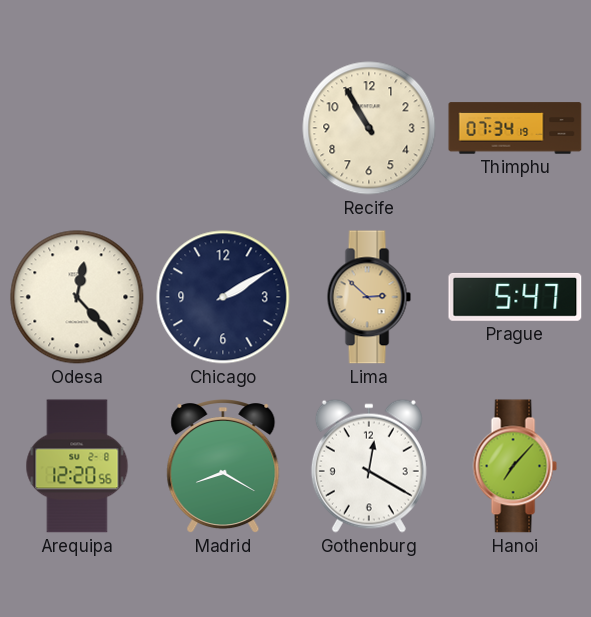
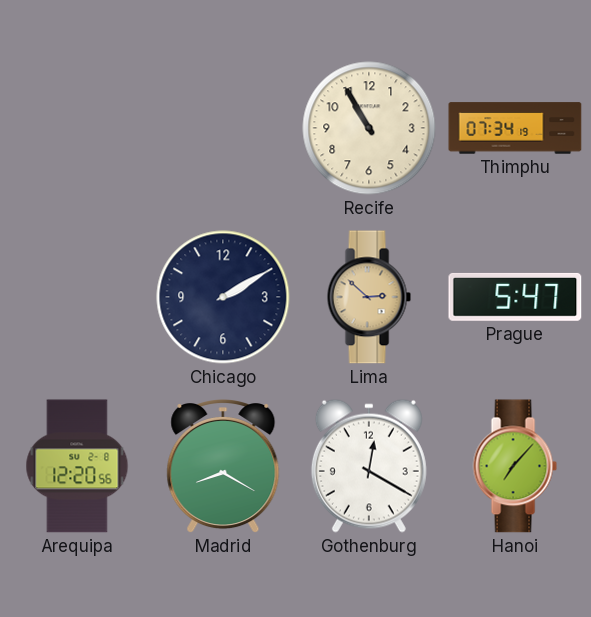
Odesa: 12:23 -> none
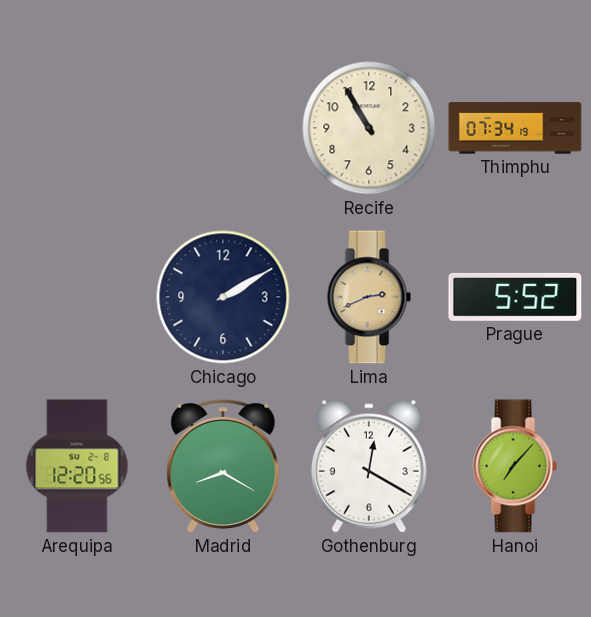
Lima: 2:52 -> 2:41
Prague: 5:47 -> 5:52
